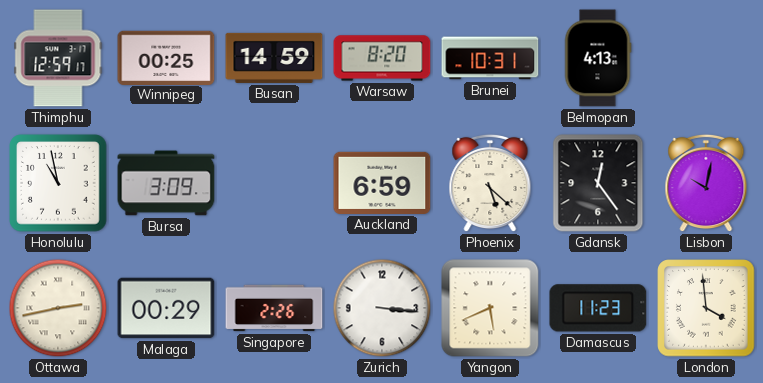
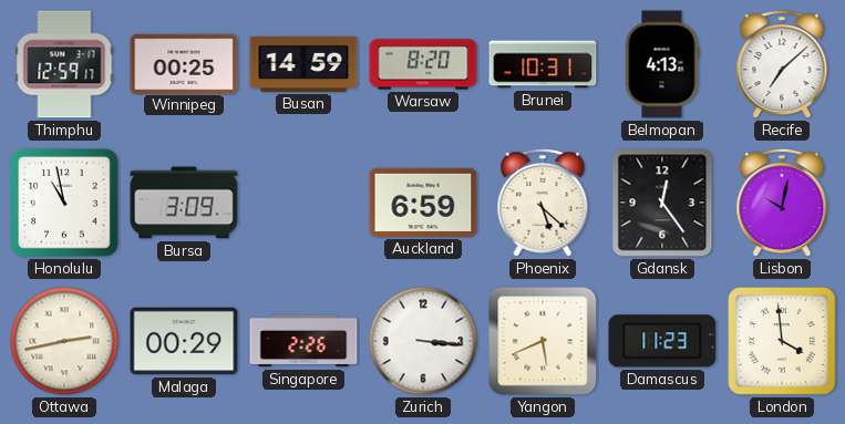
Recife: none -> 7:08
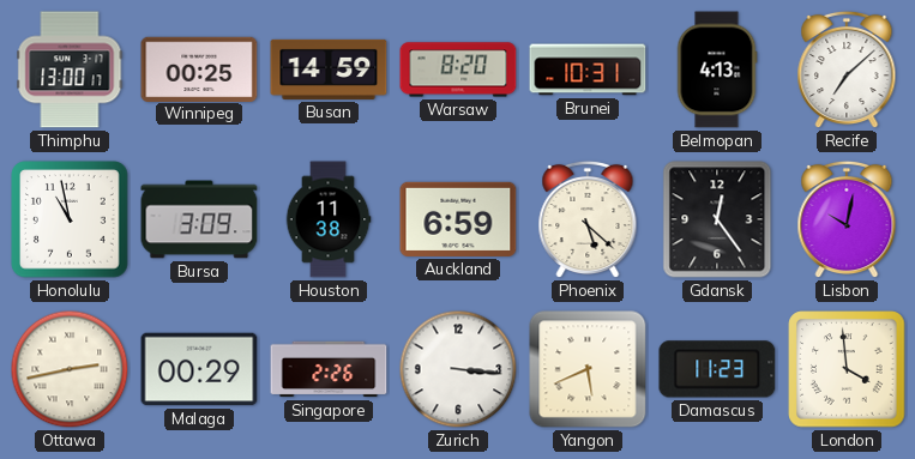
Thimphu: 12:59 -> 13:00
Houston: none -> 11:38
